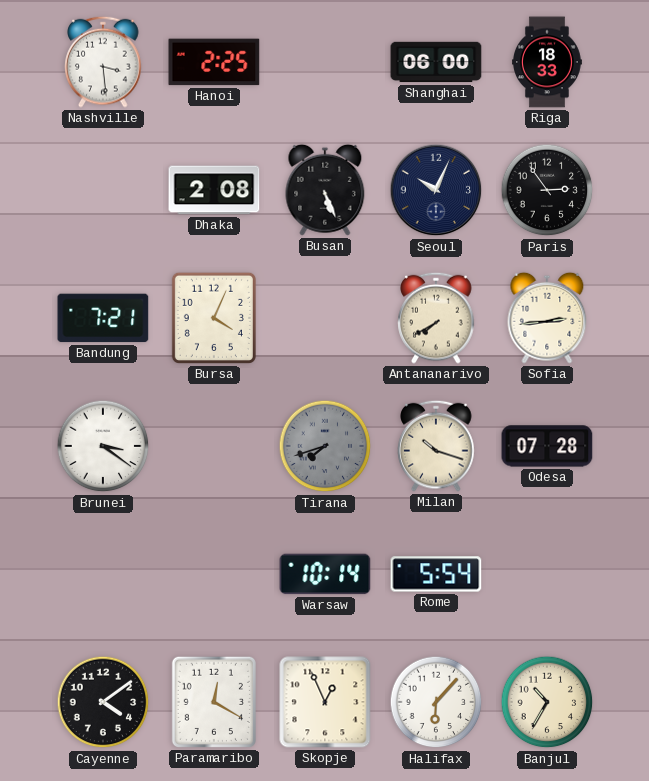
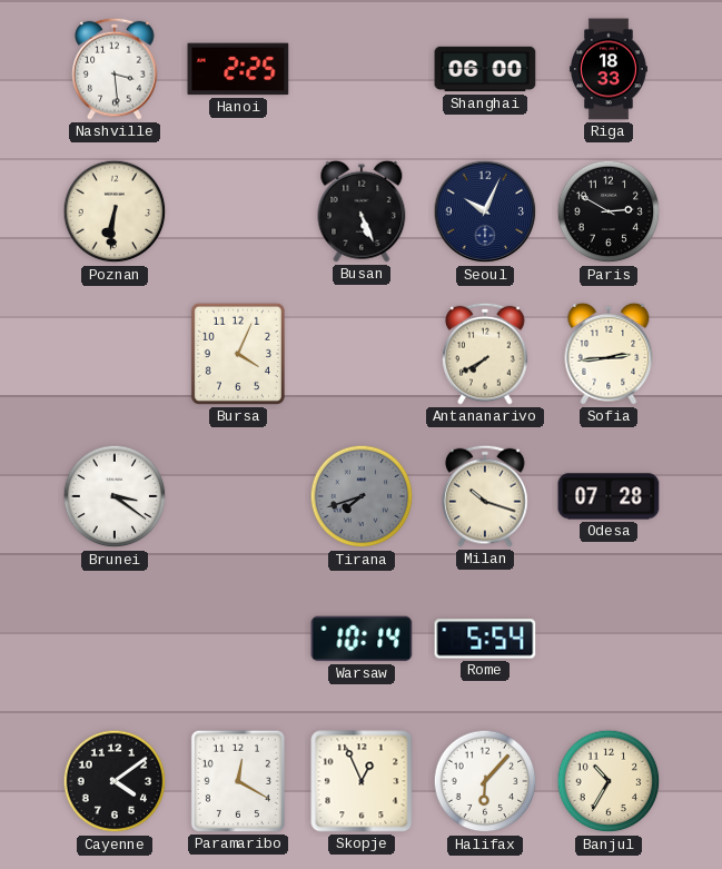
Poznan: none -> 6:31
Dhaka: 2:08 -> none
Paris: 2:54 -> 2:50
Bandung: 7:21 -> none
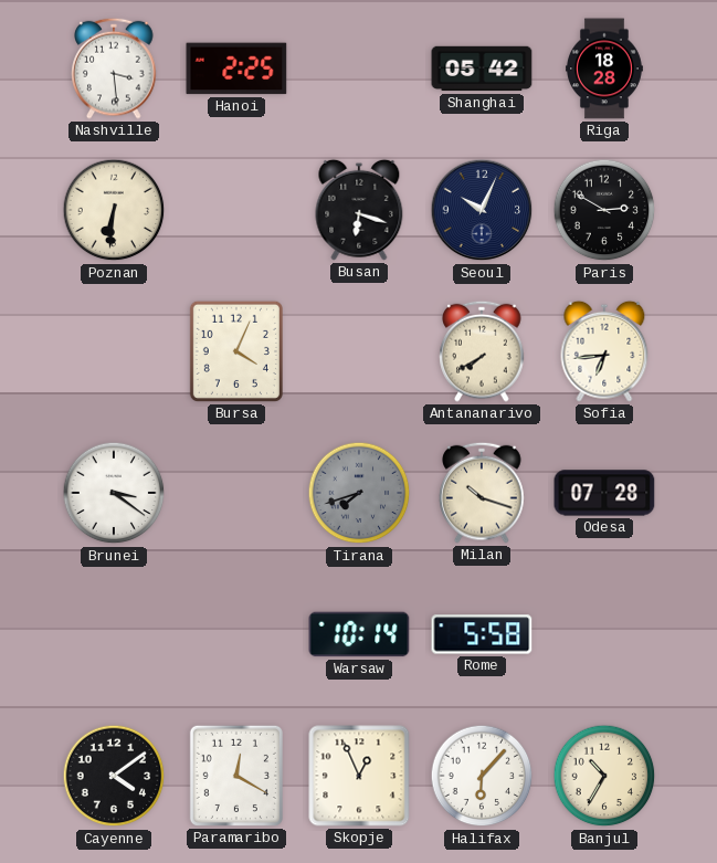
Shanghai: 06:00 -> 05:42
Riga: 18:33 -> 18:28
Busan: 5:26 -> 6:18
Sofia: 2:44 -> 6:44
Rome: 5:54 -> 5:58
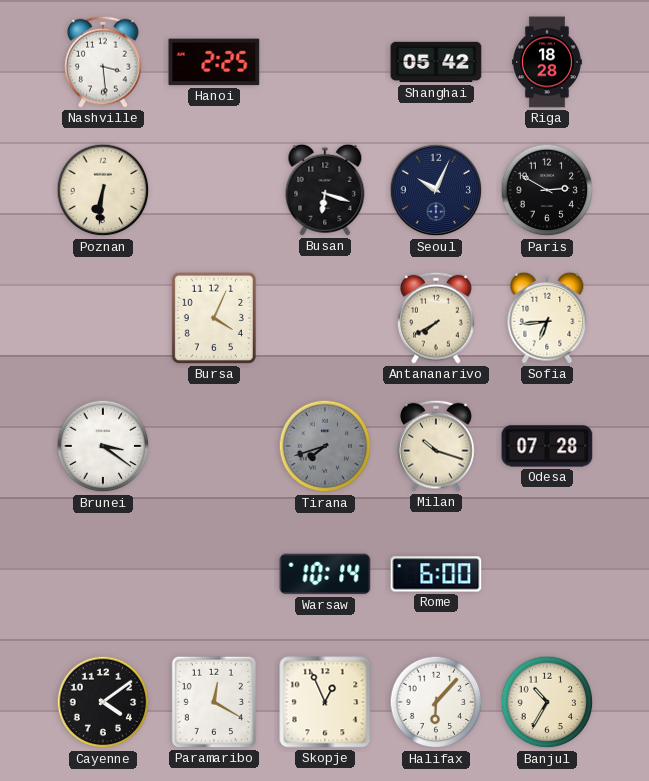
Rome: 5:58 -> 6:00
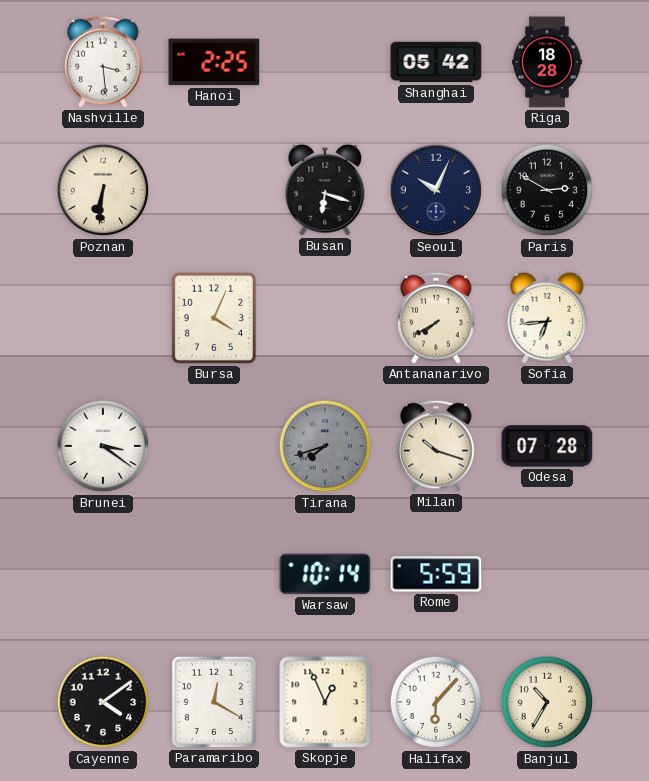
Rome: 6:00 -> 5:59
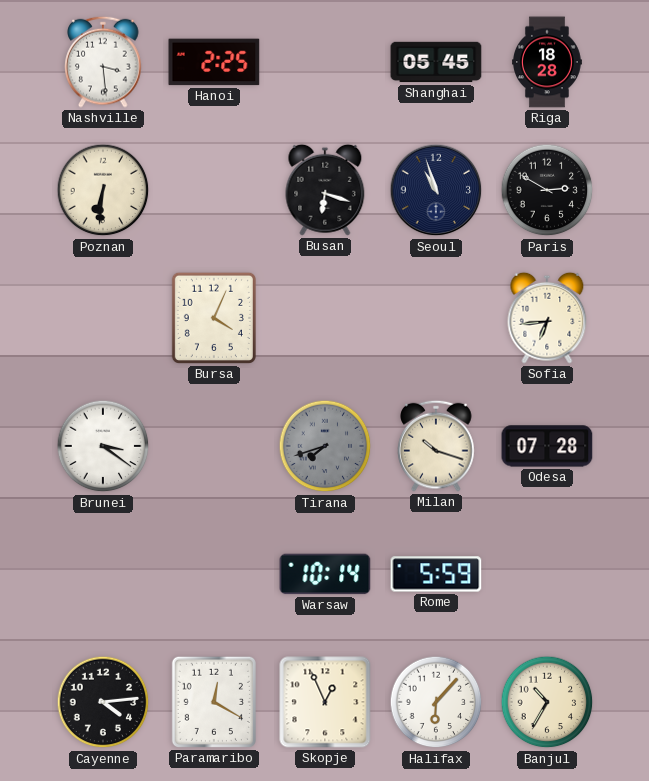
Shanghai: 05:42 -> 05:45
Seoul: 10:04 -> 10:57
Antananarivo: 7:40 -> none
Cayenne: 4:09 -> 4:14
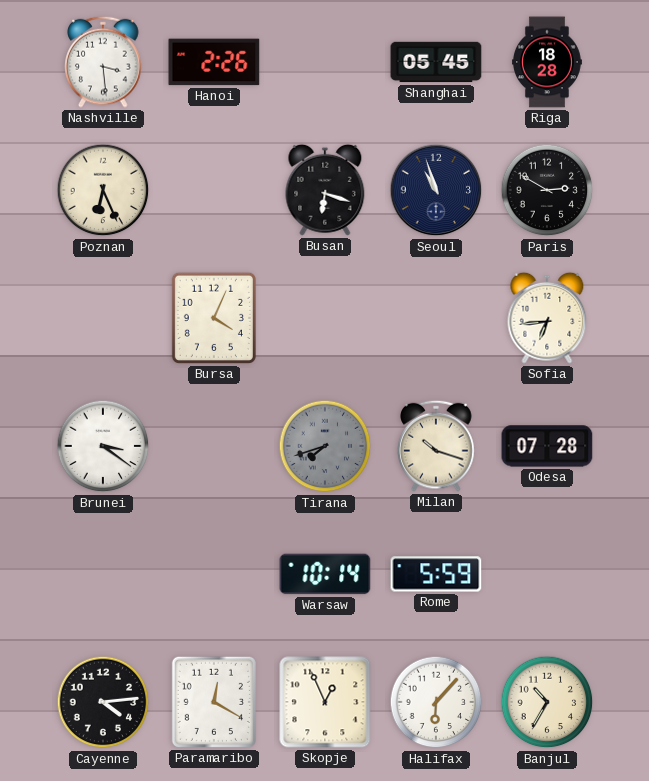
Hanoi: 2:25 -> 2:26
Poznan: 6:31 -> 6:26
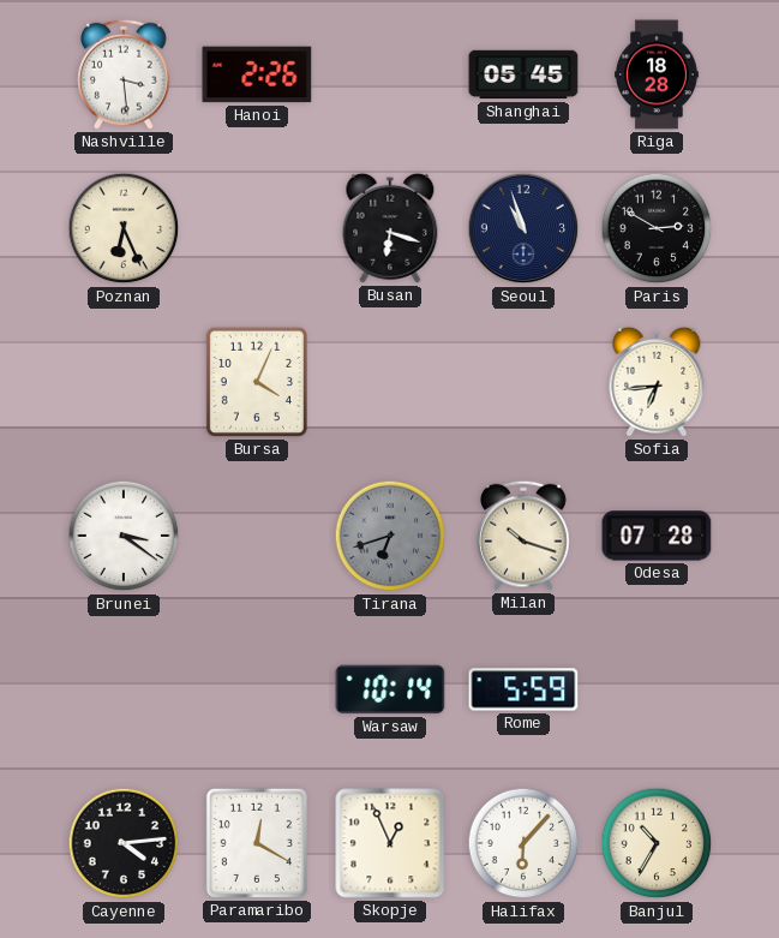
Tirana: 7:42 -> 6:42
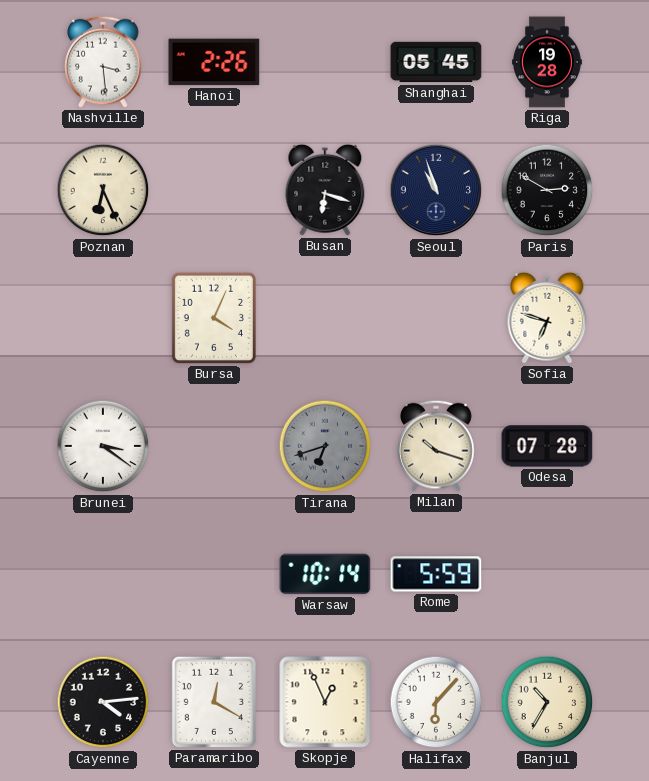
Riga: 18:28 -> 19:28
Sofia: 6:44 -> 6:48
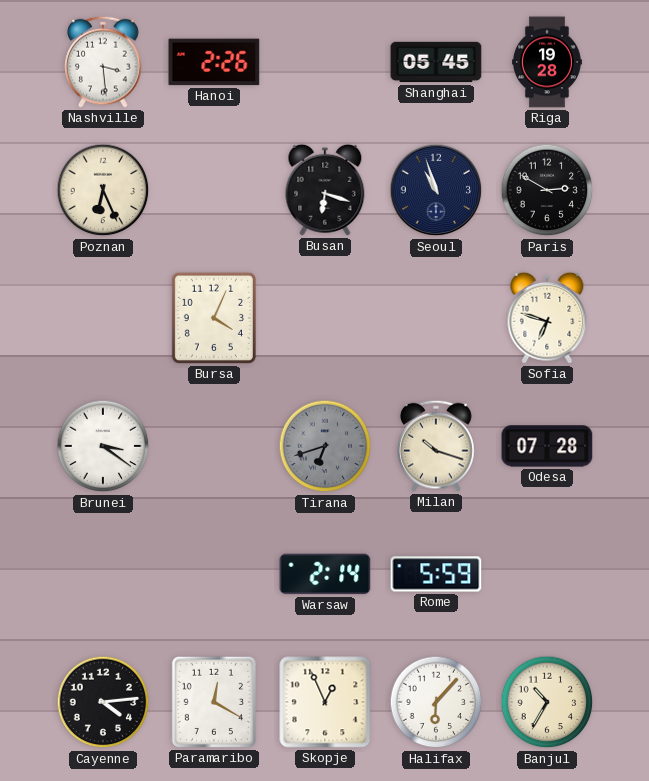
Warsaw: 10:14 -> 2:14
